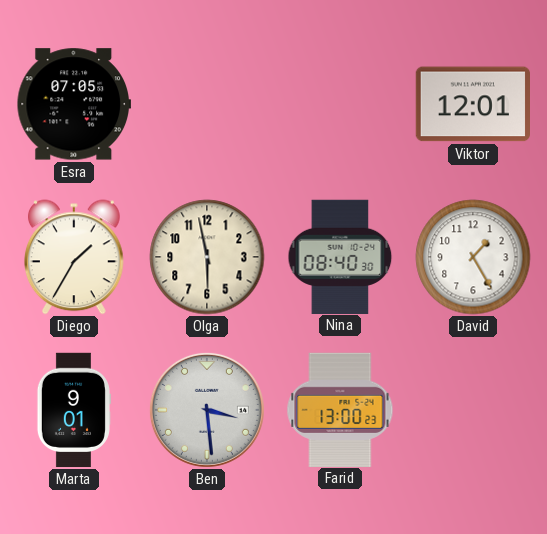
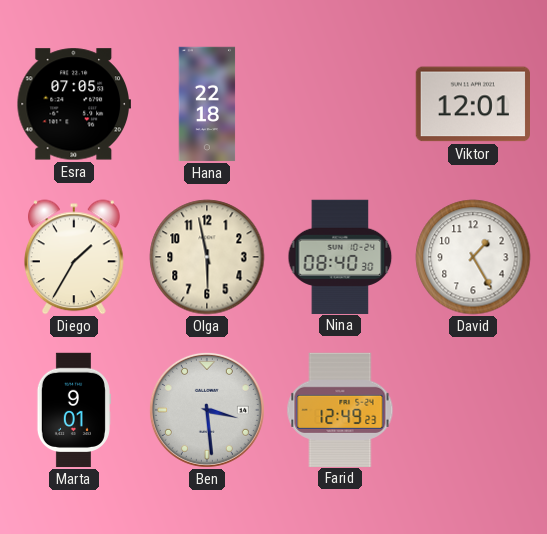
Hana: none -> 22:18
Farid: 13:00 -> 12:49
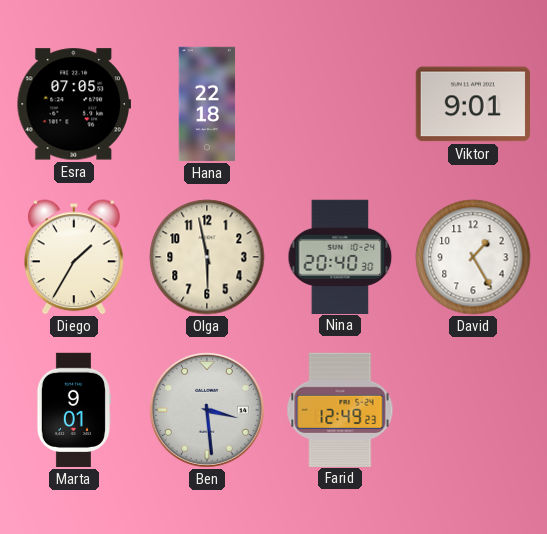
Viktor: 12:01 -> 9:01
Nina: 08:40 -> 20:40
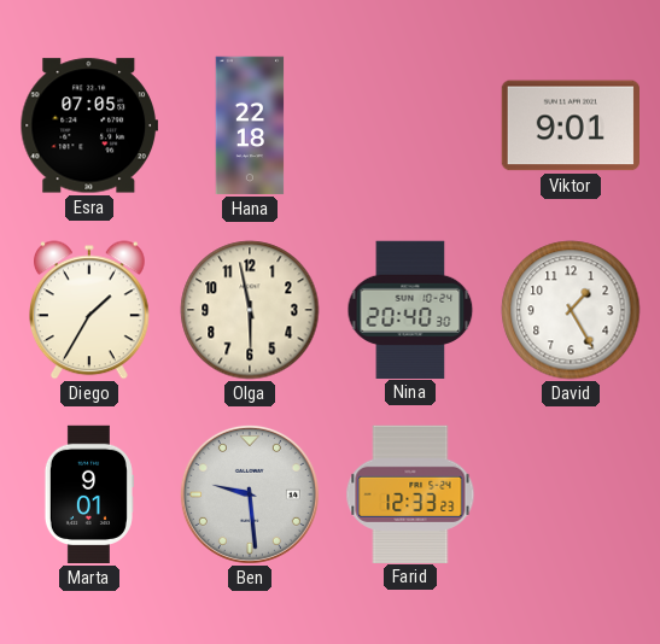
Ben: 3:29 -> 9:29
Farid: 12:49 -> 12:33
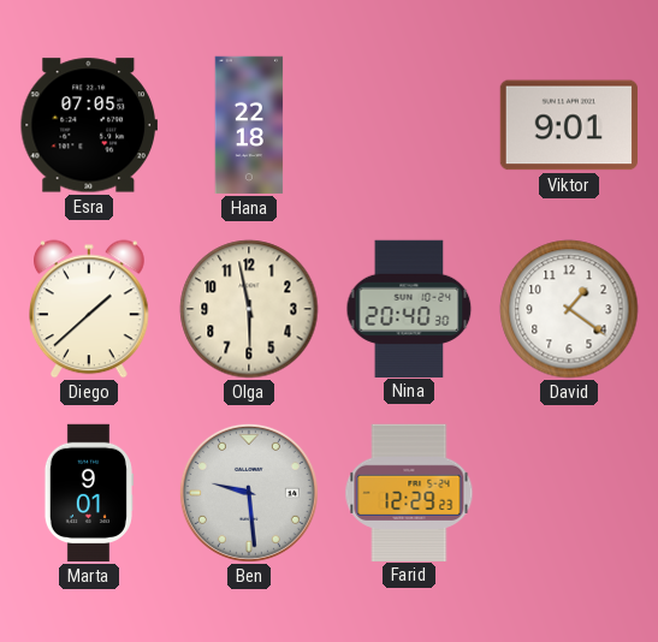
Diego: 1:35 -> 1:38
David: 1:25 -> 1:21
Farid: 12:33 -> 12:29
